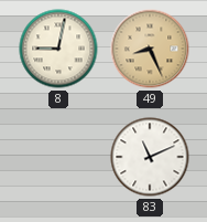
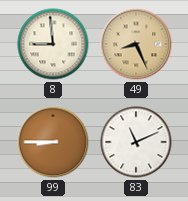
8: 9:02 -> 8:59
99: none -> 8:45
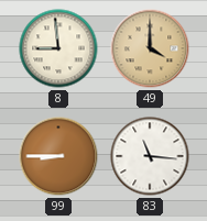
49: 8:26 -> 4:00
83: 11:11 -> 11:16
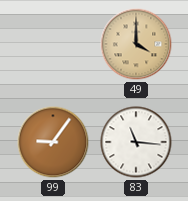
8: 8:59 -> none
99: 8:45 -> 9:06
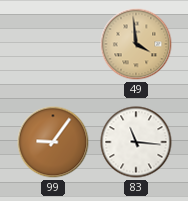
49: 4:00 -> 3:59
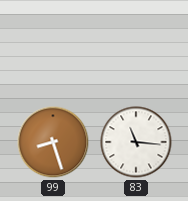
49: 3:59 -> none
99: 9:06 -> 8:27
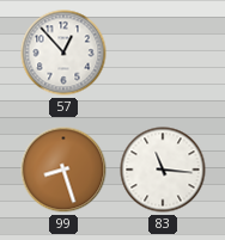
57: none -> 12:53
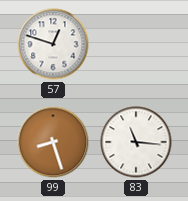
57: 12:53 -> 12:48
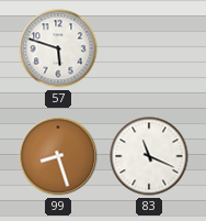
57: 12:48 -> 5:48
83: 11:16 -> 11:19
